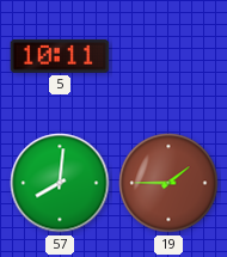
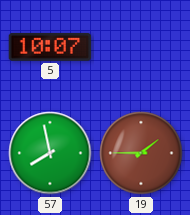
5: 10:11 -> 10:07
57: 8:01 -> 7:58
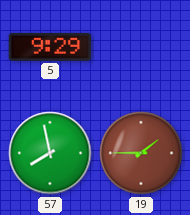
5: 10:07 -> 9:29
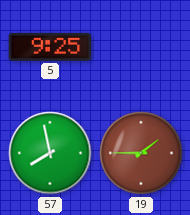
5: 9:29 -> 9:25
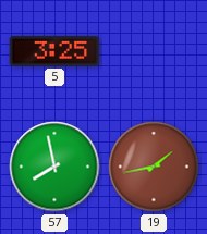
5: 9:25 -> 3:25
19: 1:45 -> 1:43
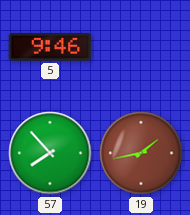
5: 3:25 -> 9:46
57: 7:58 -> 7:53
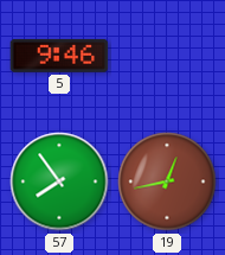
57: 7:53 -> 7:54
19: 1:43 -> 12:43
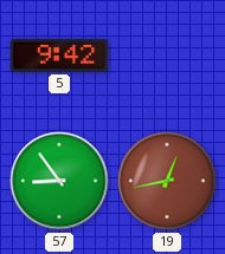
5: 9:46 -> 9:42
57: 7:54 -> 8:54
